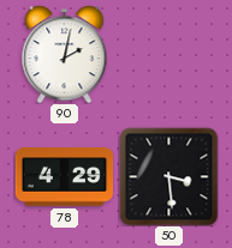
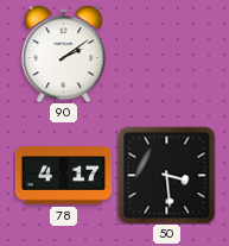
90: 2:02 -> 2:09
78: 4:29 -> 4:17
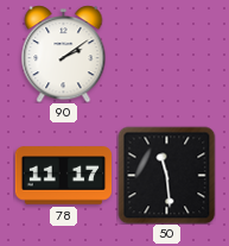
78: 4:17 -> 11:17
50: 3:29 -> 11:29
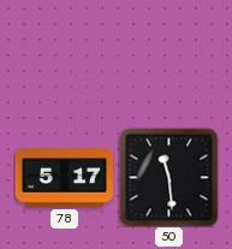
90: 2:09 -> none
78: 11:17 -> 5:17
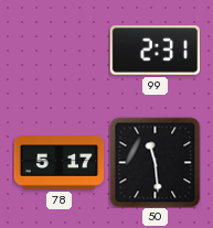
99: none -> 2:31
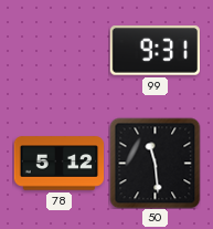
99: 2:31 -> 9:31
78: 5:17 -> 5:12
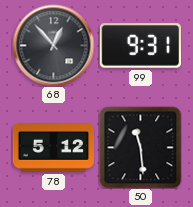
68: none -> 12:53
